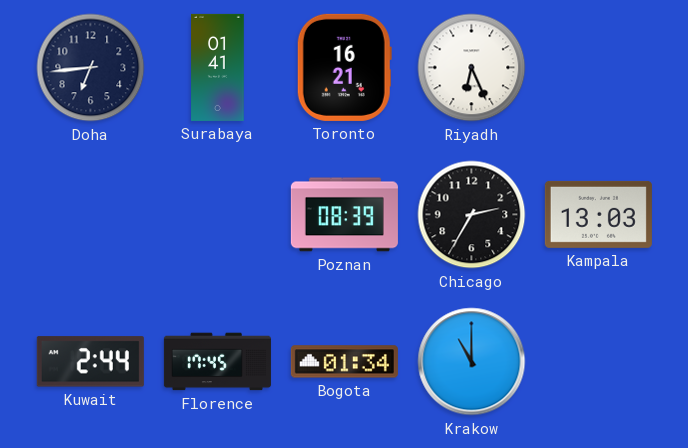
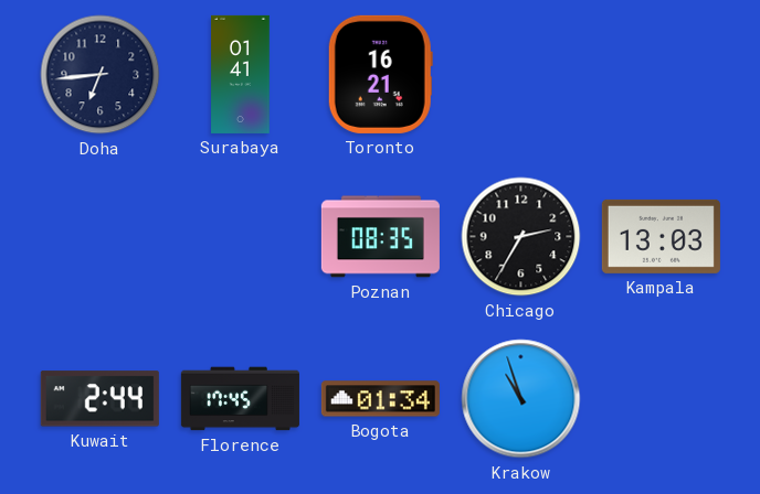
Riyadh: 6:26 -> none
Poznan: 08:39 -> 08:35
Krakow: 11:00 -> 10:57
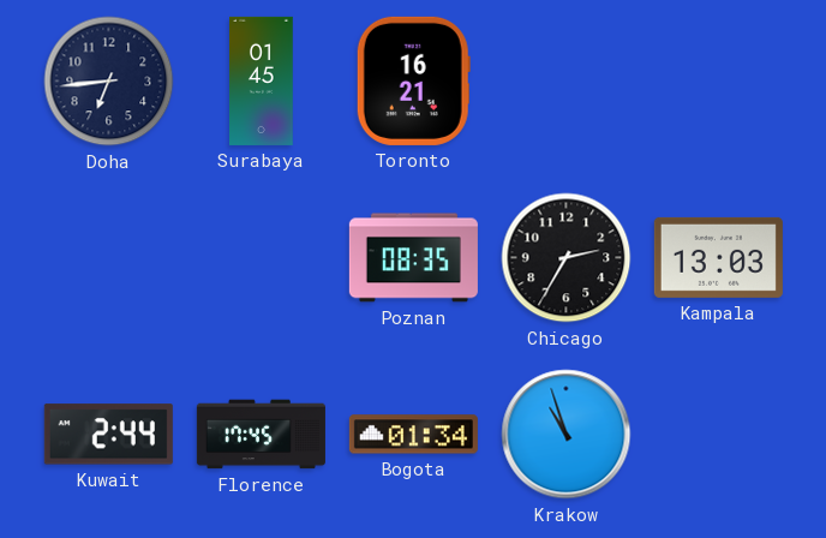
Surabaya: 01:41 -> 01:45
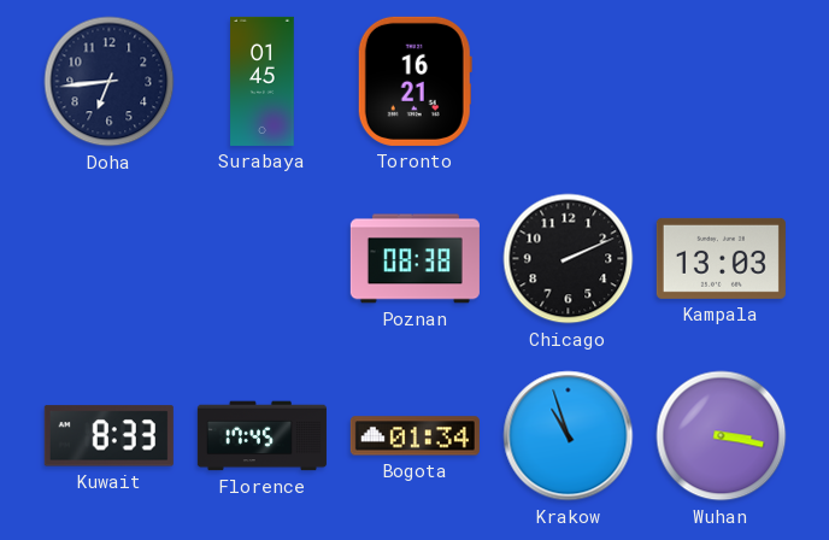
Poznan: 08:35 -> 08:38
Chicago: 2:35 -> 2:11
Kuwait: 2:44 -> 8:33
Wuhan: none -> 3:17
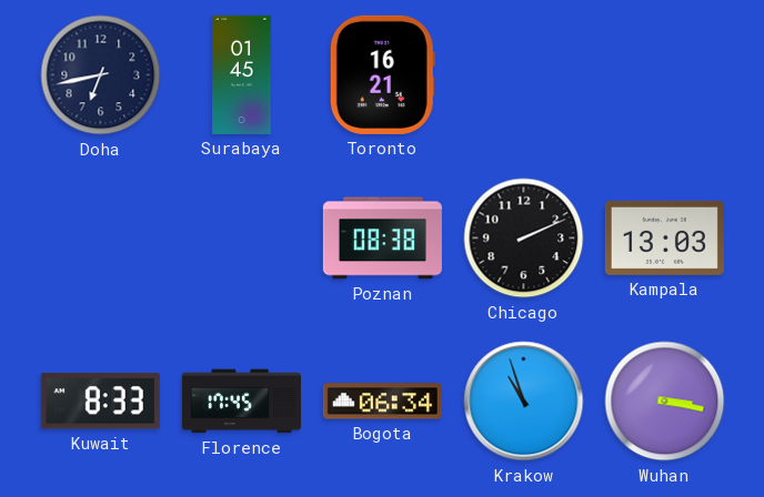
Doha: 6:44 -> 6:43
Bogota: 01:34 -> 06:34
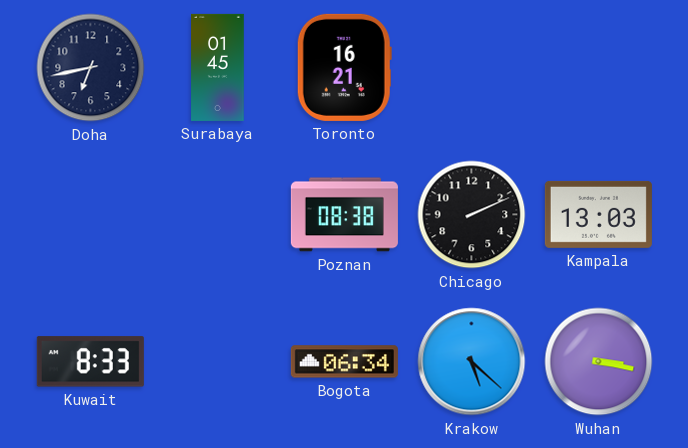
Florence: 17:45 -> none
Krakow: 10:57 -> 5:22
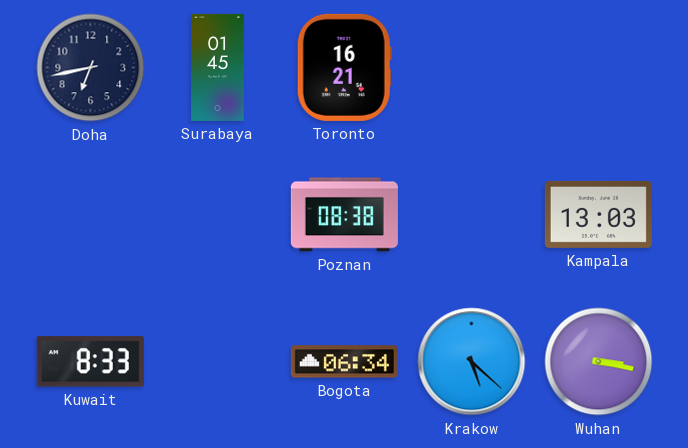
Chicago: 2:11 -> none
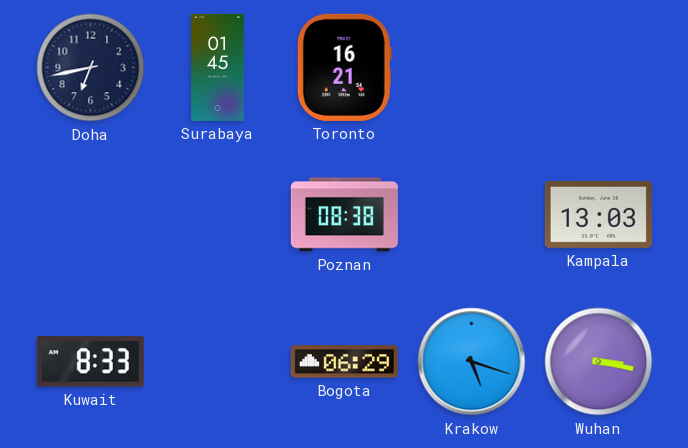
Bogota: 06:34 -> 06:29
Krakow: 5:22 -> 5:18
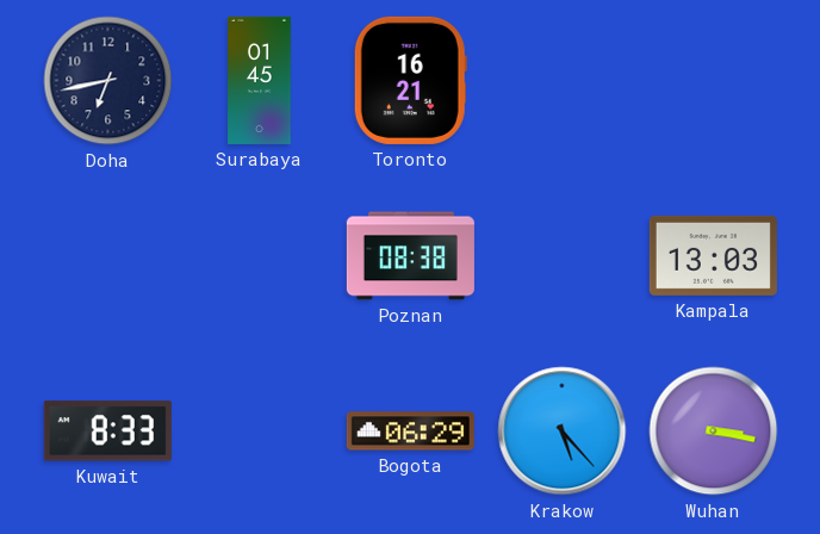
Krakow: 5:18 -> 5:23
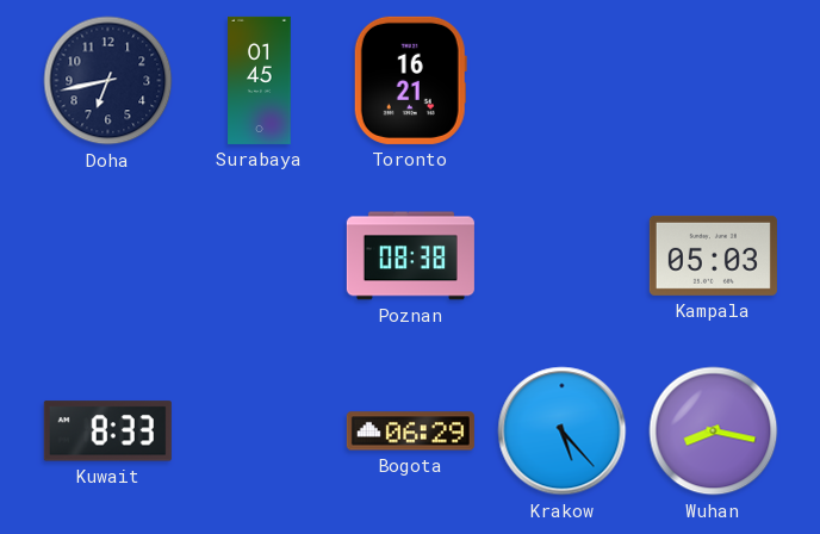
Kampala: 13:03 -> 05:03
Wuhan: 3:17 -> 8:17
